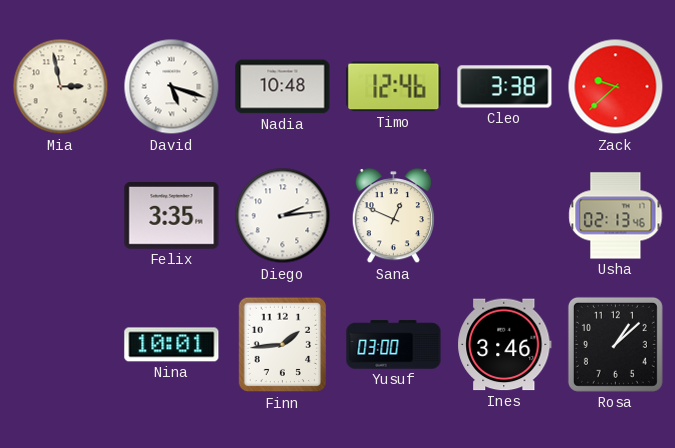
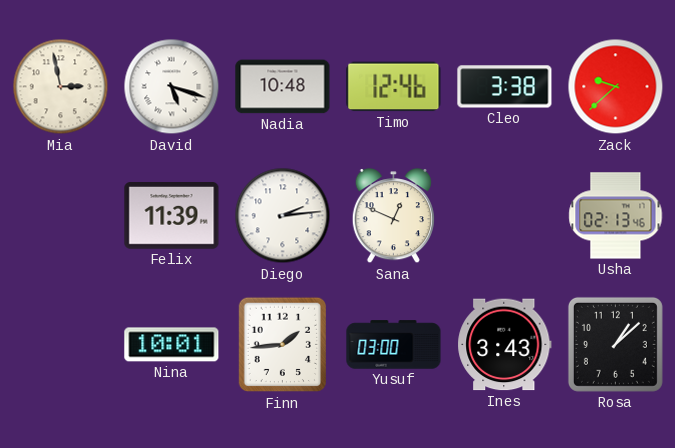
Felix: 3:35 -> 11:39
Ines: 3:46 -> 3:43
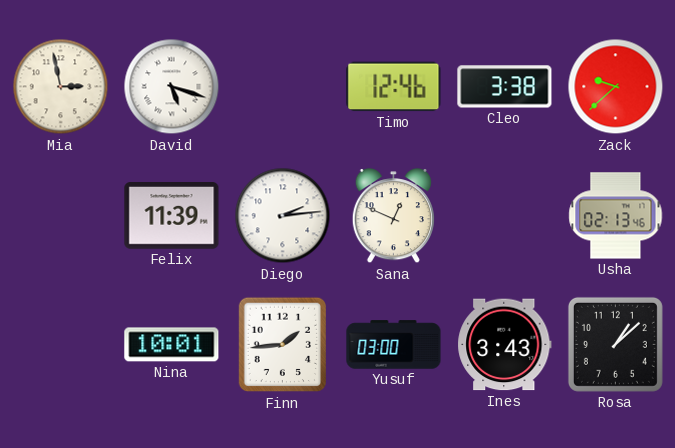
Nadia: 10:48 -> none
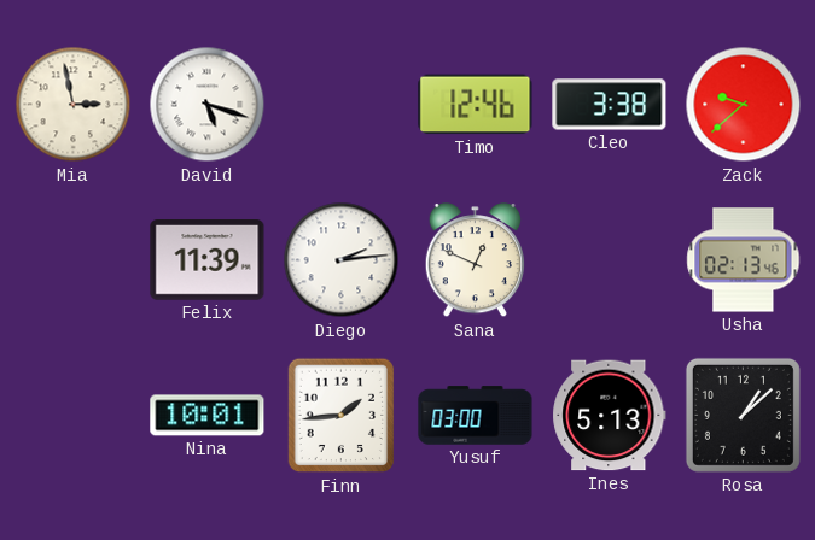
Ines: 3:43 -> 5:13
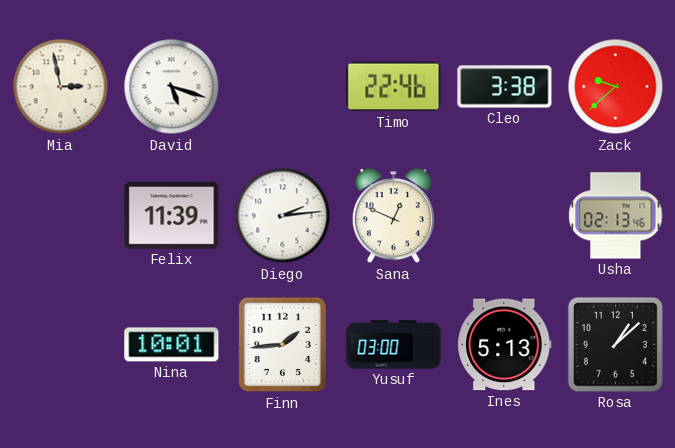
Timo: 12:46 -> 22:46
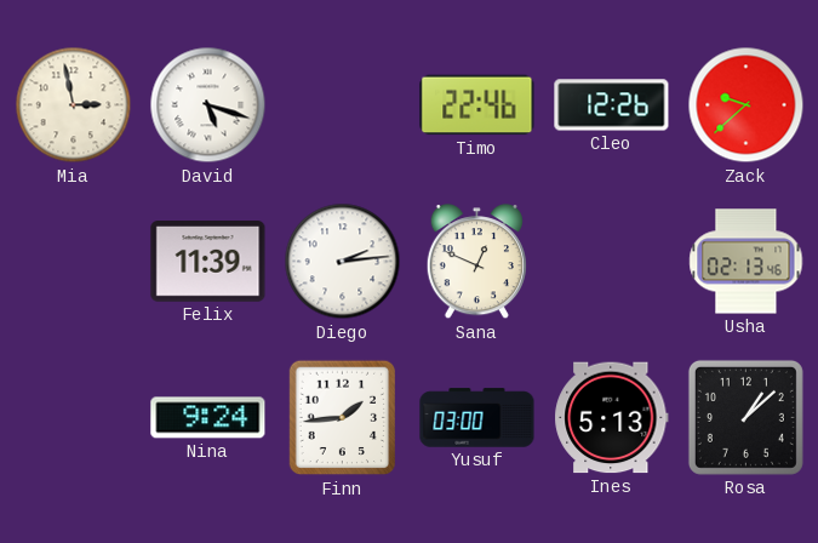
Cleo: 3:38 -> 12:26
Nina: 10:01 -> 9:24
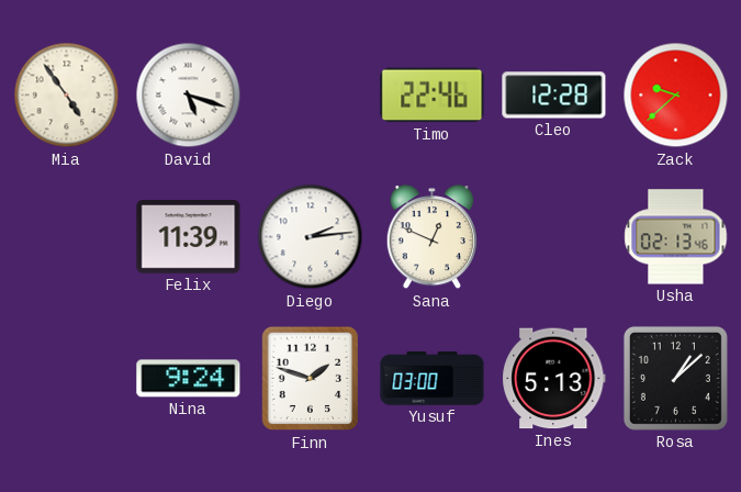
Mia: 2:58 -> 4:54
Cleo: 12:26 -> 12:28
Finn: 1:44 -> 1:48
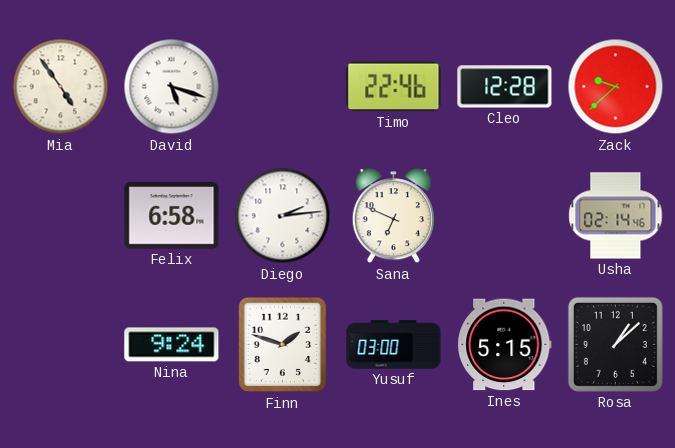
Felix: 11:39 -> 6:58
Sana: 12:49 -> 6:49
Usha: 02:13 -> 02:14
Ines: 5:13 -> 5:15
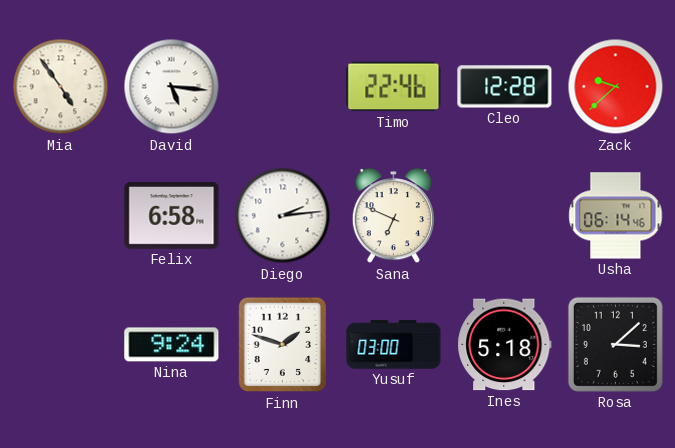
David: 5:18 -> 5:16
Usha: 02:14 -> 06:14
Ines: 5:15 -> 5:18
Rosa: 1:08 -> 3:08
